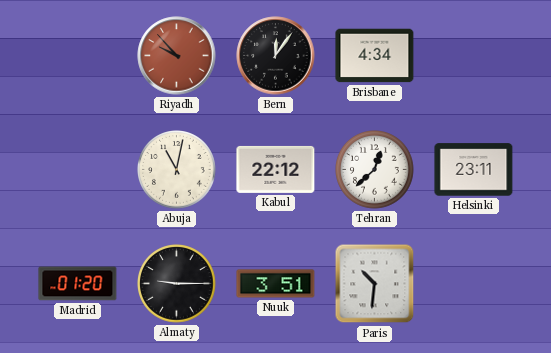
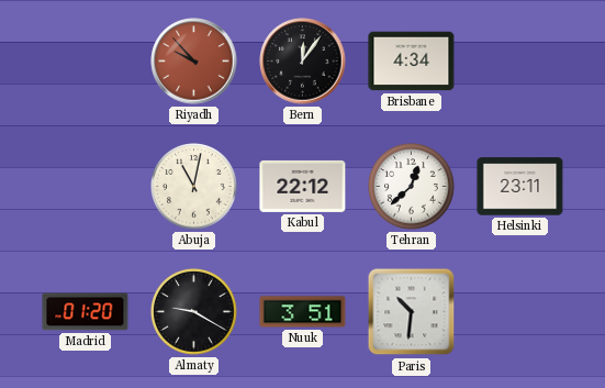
Almaty: 9:15 -> 9:20
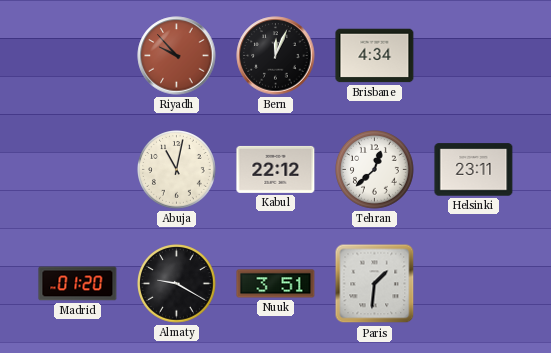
Bern: 12:06 -> 12:04
Paris: 10:31 -> 1:31
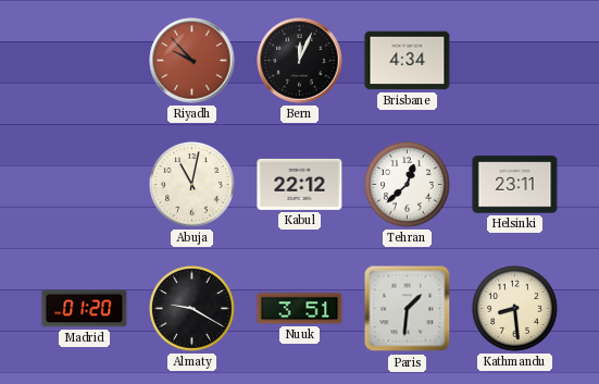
Kathmandu: none -> 8:29
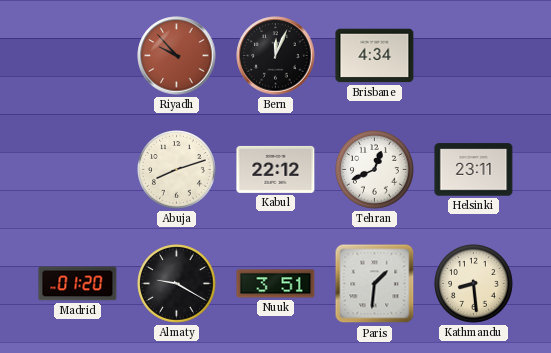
Abuja: 11:02 -> 8:12
Tehran: 12:38 -> 12:41
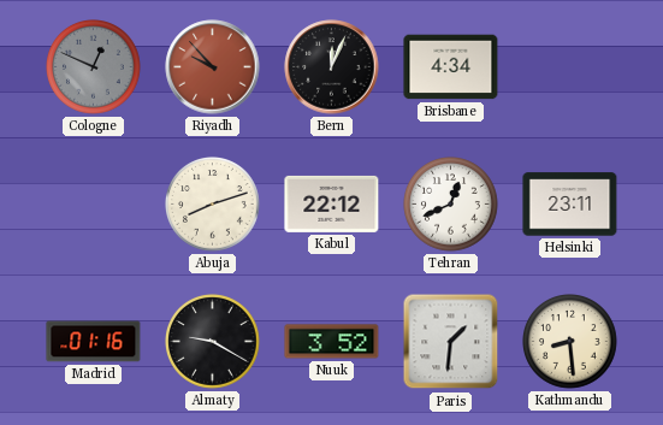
Cologne: none -> 12:49
Madrid: 01:20 -> 01:16
Nuuk: 3:51 -> 3:52
